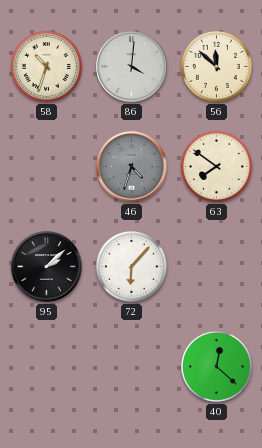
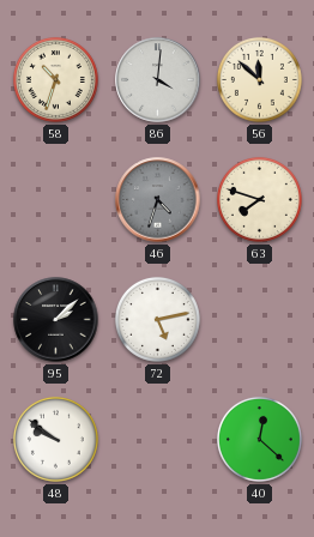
63: 7:51 -> 7:48
72: 6:07 -> 5:13
48: none -> 9:51
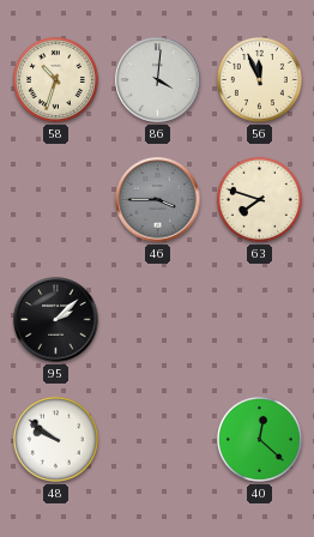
56: 11:52 -> 11:56
46: 4:33 -> 3:45
72: 5:13 -> none
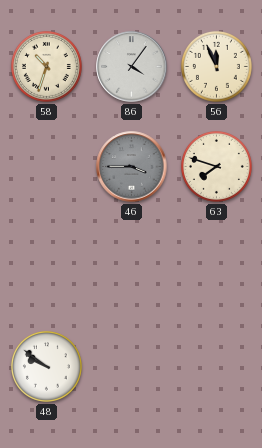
86: 4:01 -> 4:06
95: 2:08 -> none
40: 12:22 -> none
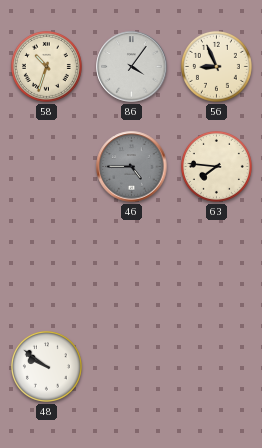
56: 11:56 -> 8:56
46: 3:45 -> 4:45
63: 7:48 -> 7:46
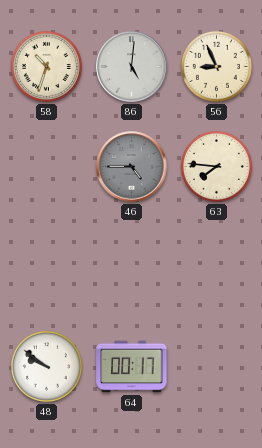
86: 4:06 -> 5:01
64: none -> 00:17
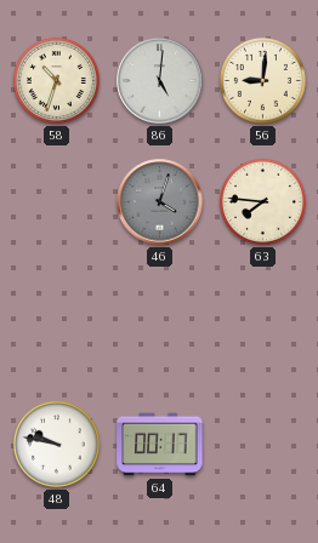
56: 8:56 -> 9:01
46: 4:45 -> 4:03
48: 9:51 -> 9:47
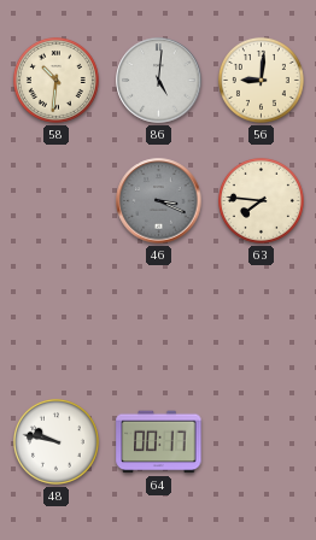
58: 10:33 -> 10:31
46: 4:03 -> 3:19
